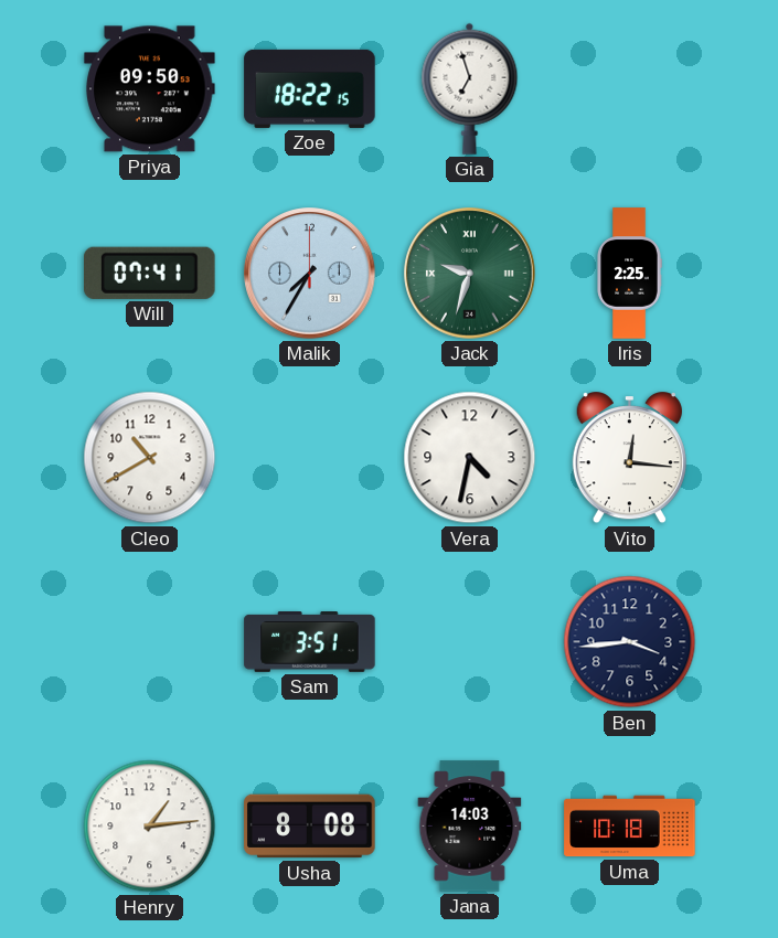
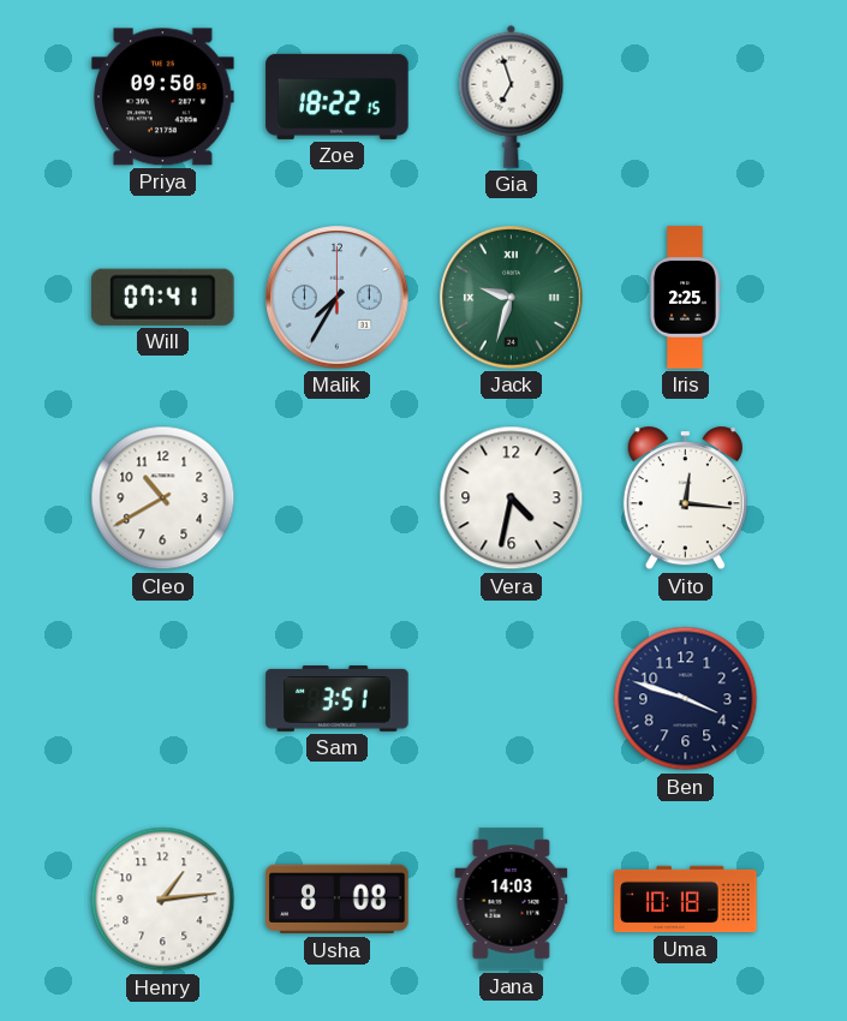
Ben: 3:44 -> 3:48
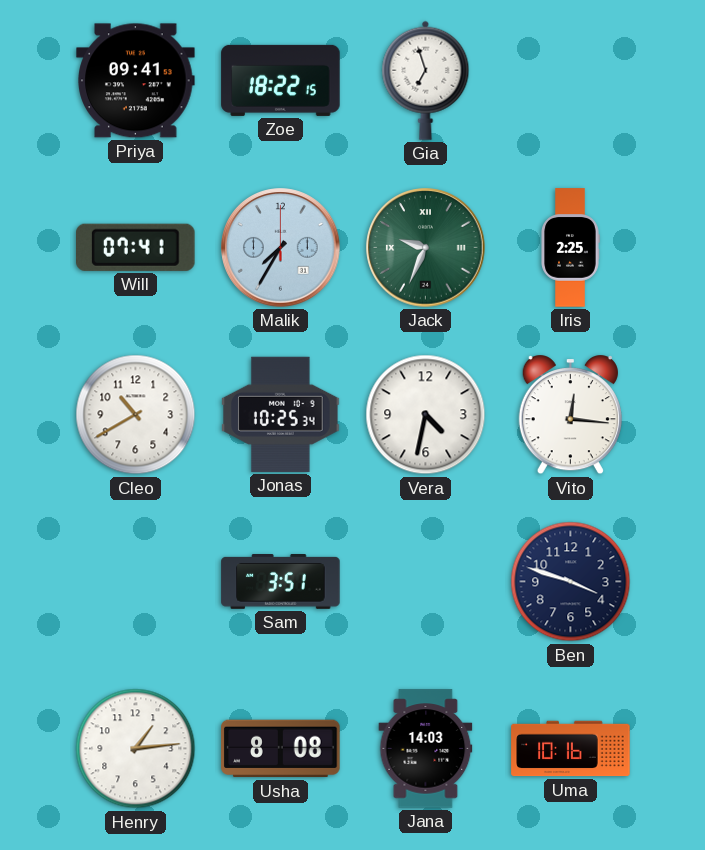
Priya: 09:50 -> 09:41
Jack: 9:33 -> 9:34
Jonas: none -> 10:25
Uma: 10:18 -> 10:16
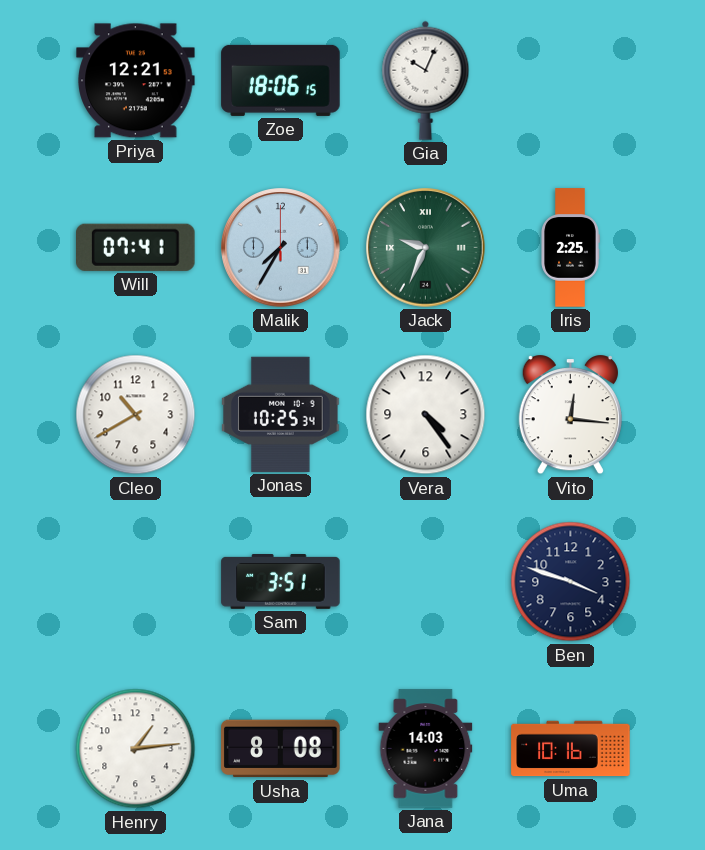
Priya: 09:41 -> 12:21
Zoe: 18:22 -> 18:06
Gia: 6:57 -> 10:04
Vera: 4:32 -> 4:24
